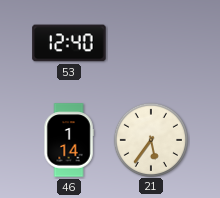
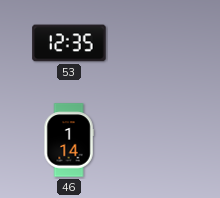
53: 12:40 -> 12:35
21: 5:36 -> none
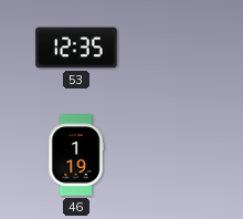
46: 1:14 -> 1:19
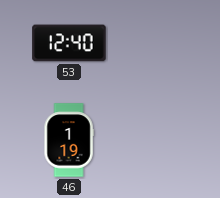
53: 12:35 -> 12:40
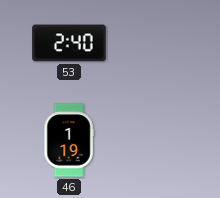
53: 12:40 -> 2:40
